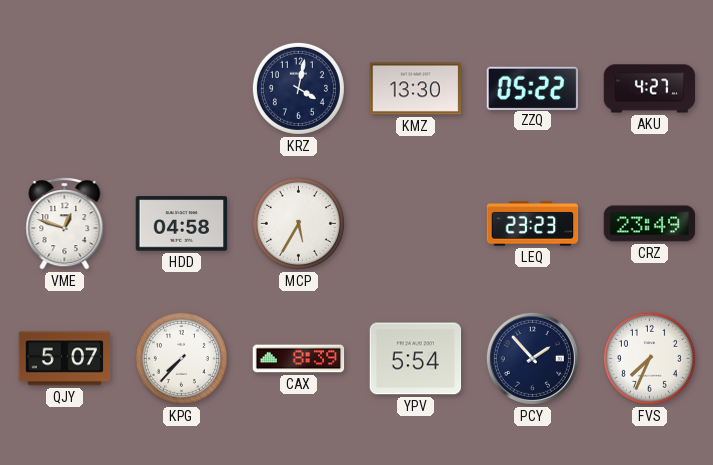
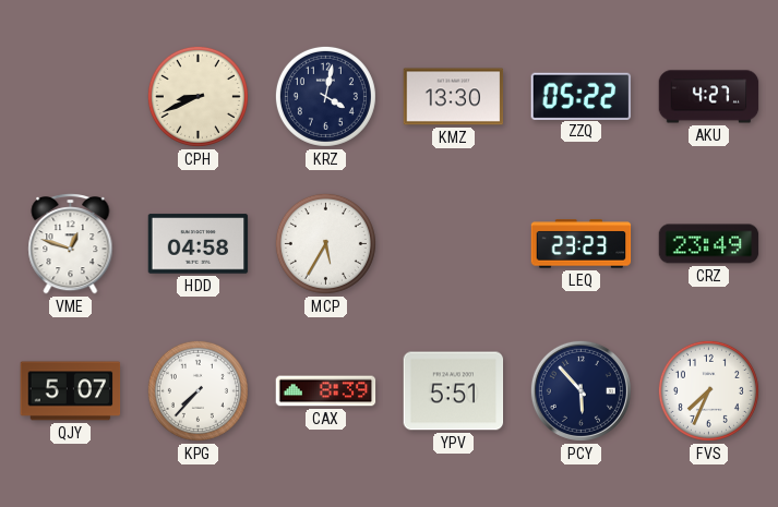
CPH: none -> 8:41
YPV: 5:54 -> 5:51
PCY: 1:53 -> 5:53
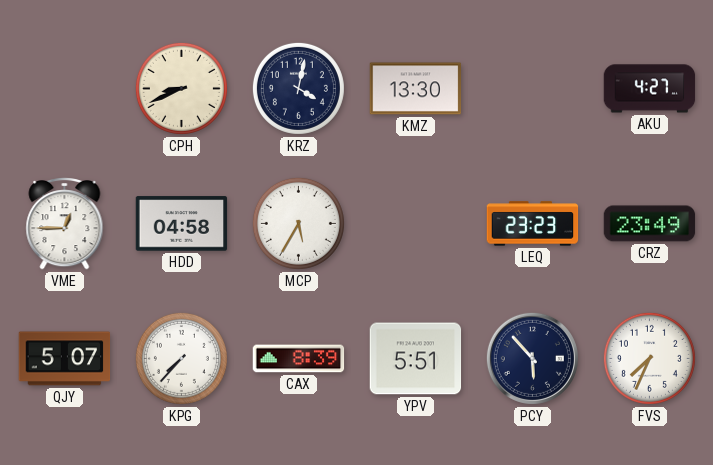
ZZQ: 05:22 -> none
VME: 12:48 -> 12:45
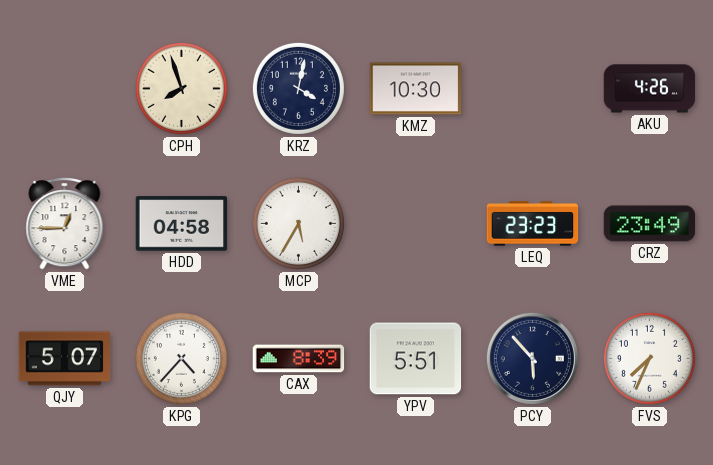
CPH: 8:41 -> 7:57
KMZ: 13:30 -> 10:30
AKU: 4:27 -> 4:26
KPG: 7:37 -> 4:37
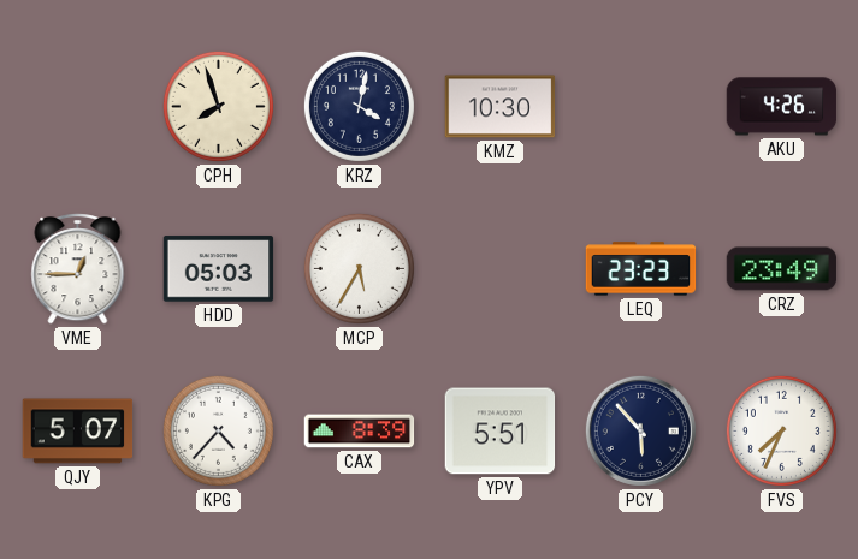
HDD: 04:58 -> 05:03
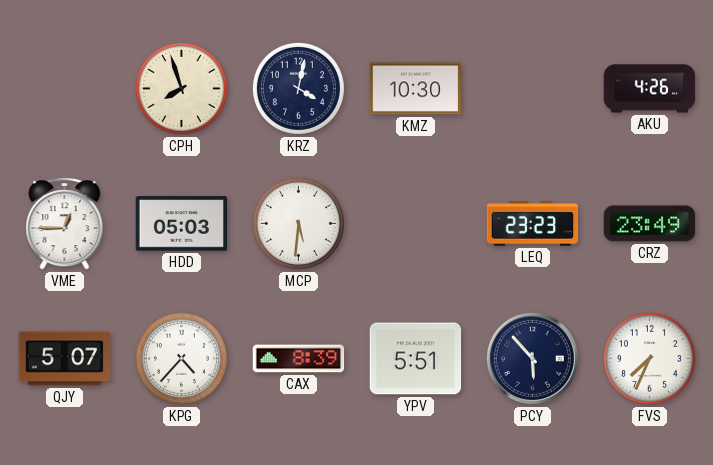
MCP: 5:35 -> 5:31
